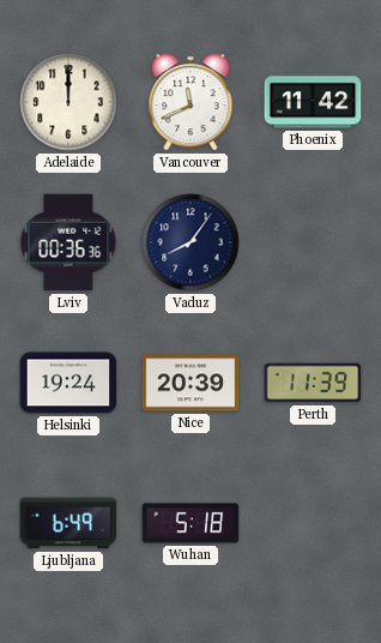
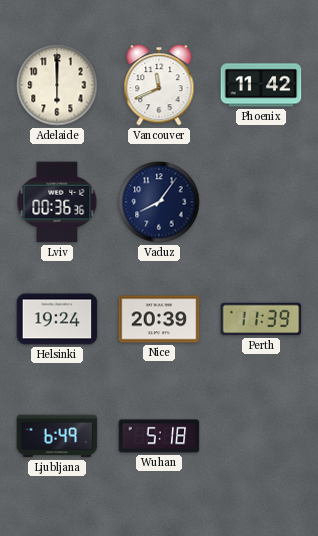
Adelaide: 12:00 -> 6:00
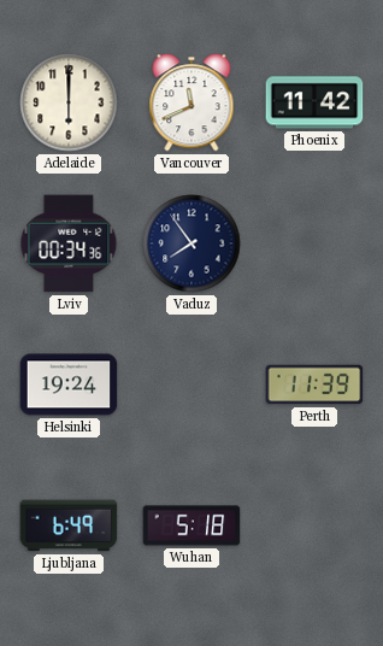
Lviv: 00:36 -> 00:34
Vaduz: 8:06 -> 7:54
Nice: 20:39 -> none
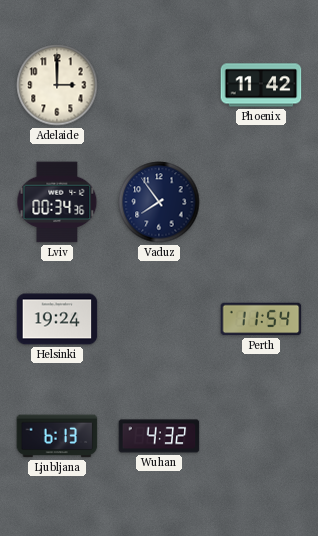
Adelaide: 6:00 -> 3:00
Vancouver: 11:41 -> none
Perth: 11:39 -> 11:54
Ljubljana: 6:49 -> 6:13
Wuhan: 5:18 -> 4:32
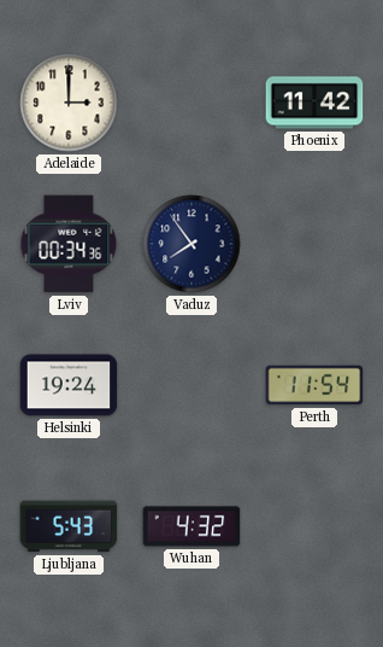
Ljubljana: 6:13 -> 5:43
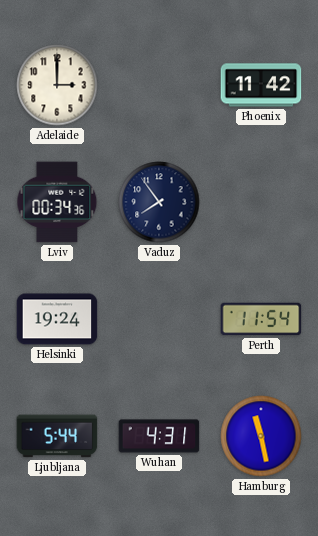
Ljubljana: 5:43 -> 5:44
Wuhan: 4:32 -> 4:31
Hamburg: none -> 11:28
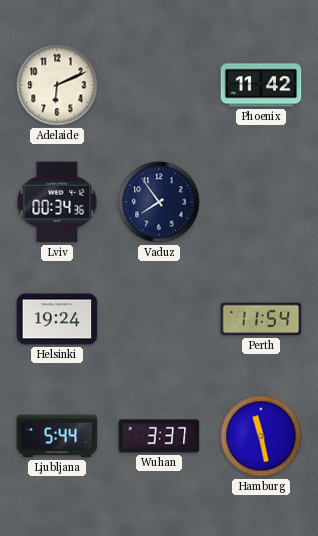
Adelaide: 3:00 -> 6:11
Wuhan: 4:31 -> 3:37
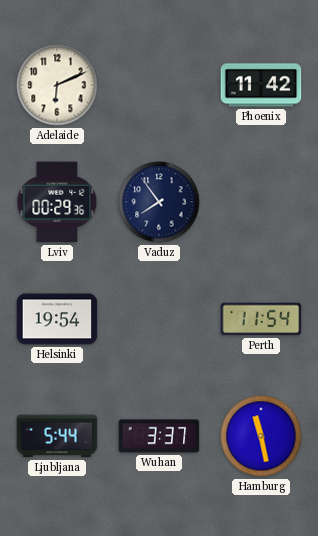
Lviv: 00:34 -> 00:29
Helsinki: 19:24 -> 19:54
